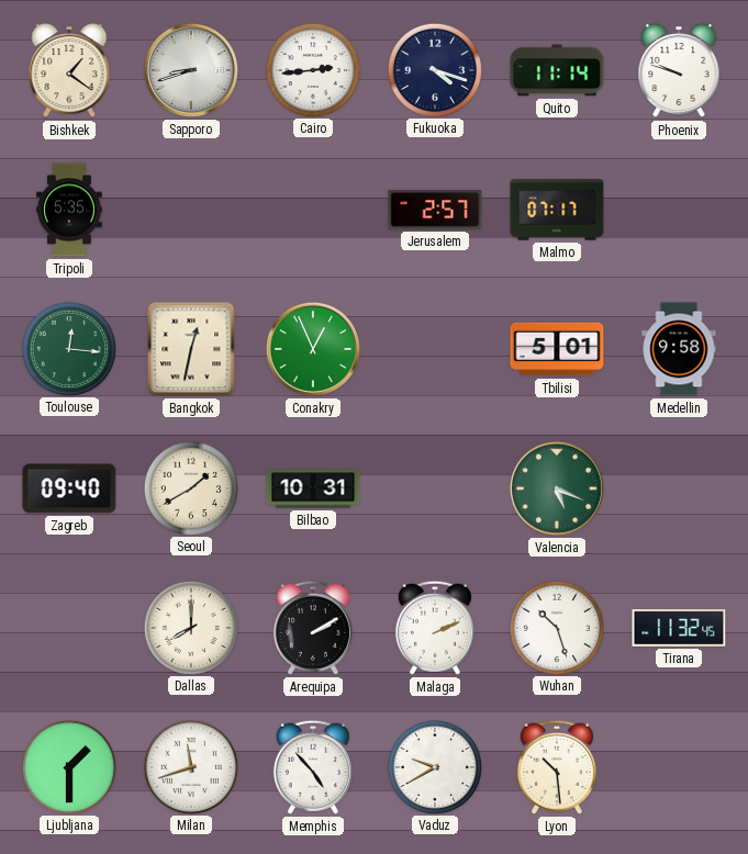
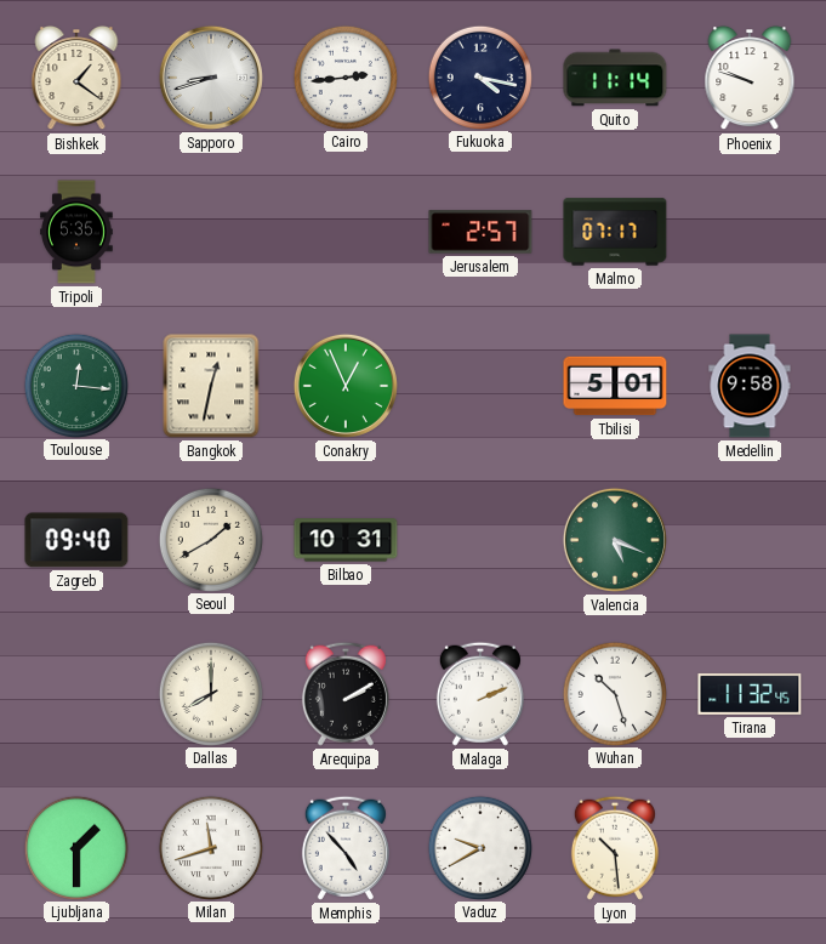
Fukuoka: 4:18 -> 4:17
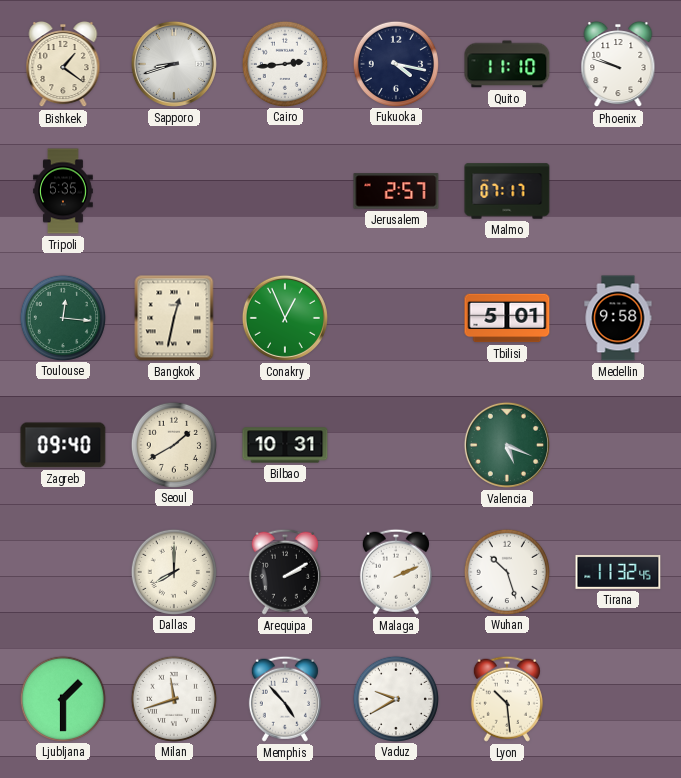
Quito: 11:14 -> 11:10
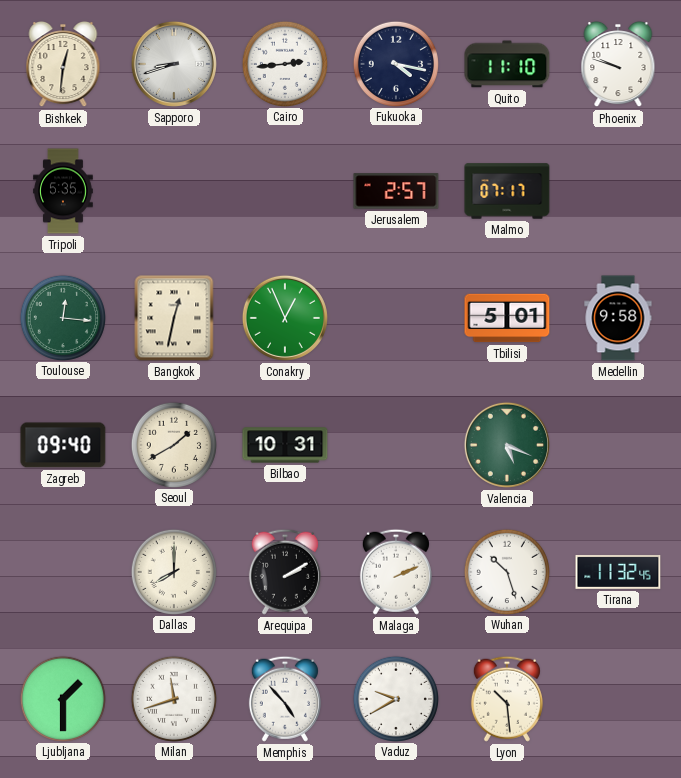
Bishkek: 1:21 -> 12:31
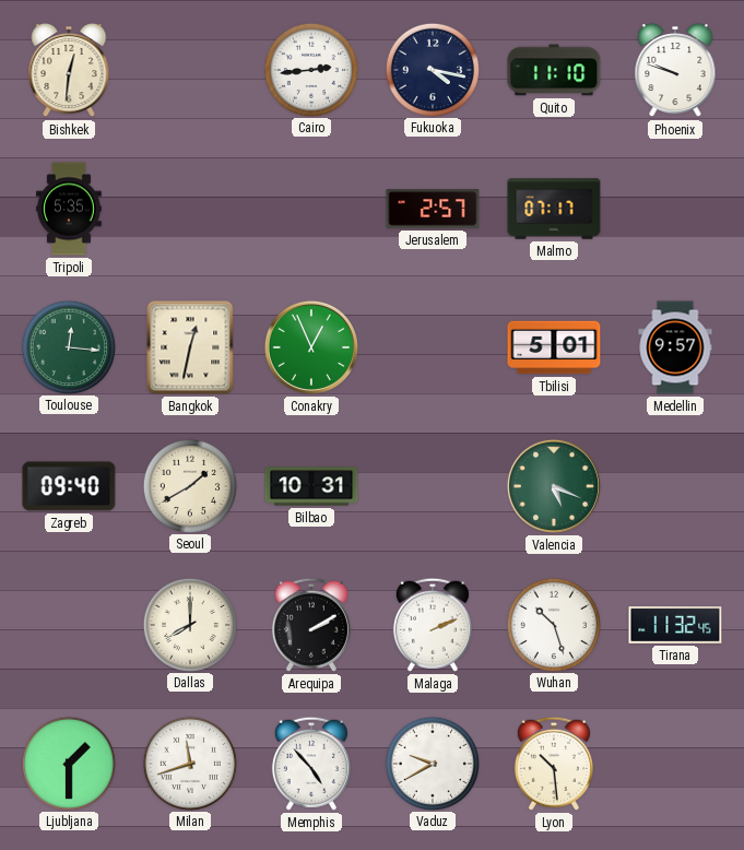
Sapporo: 8:42 -> none
Medellin: 9:58 -> 9:57
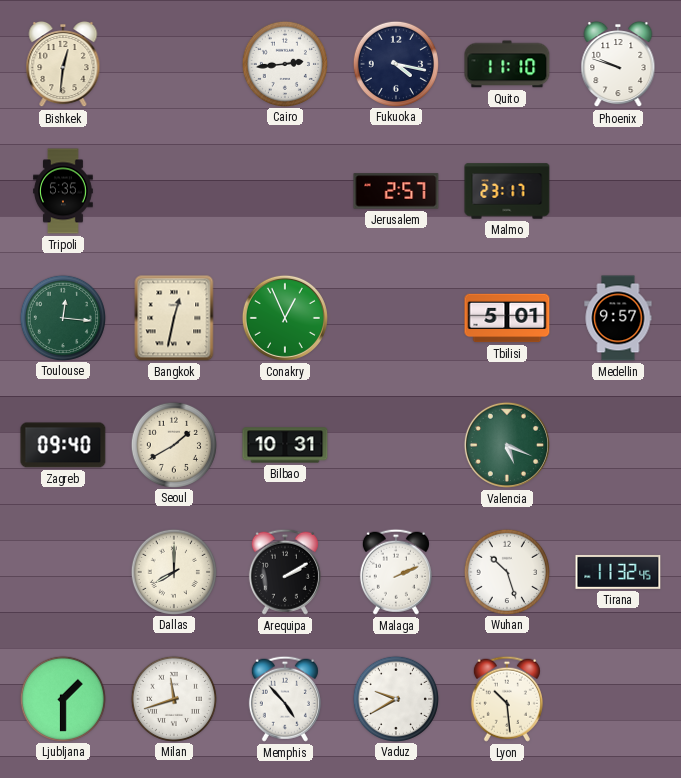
Malmo: 07:17 -> 23:17
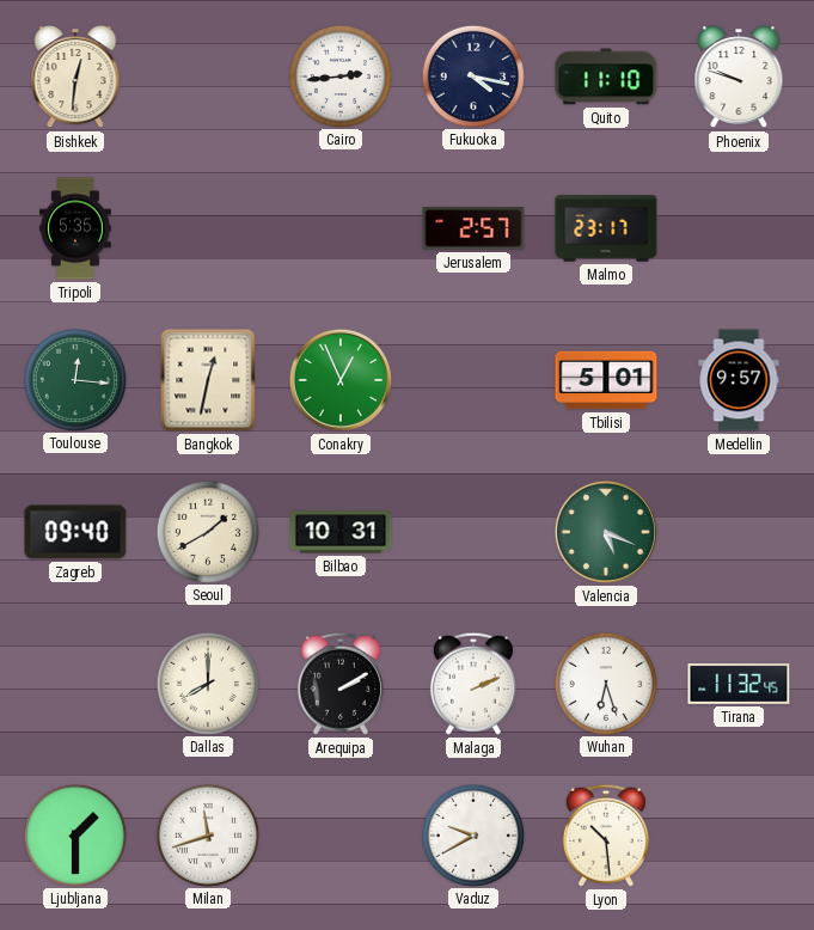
Wuhan: 10:27 -> 6:27
Memphis: 4:53 -> none
